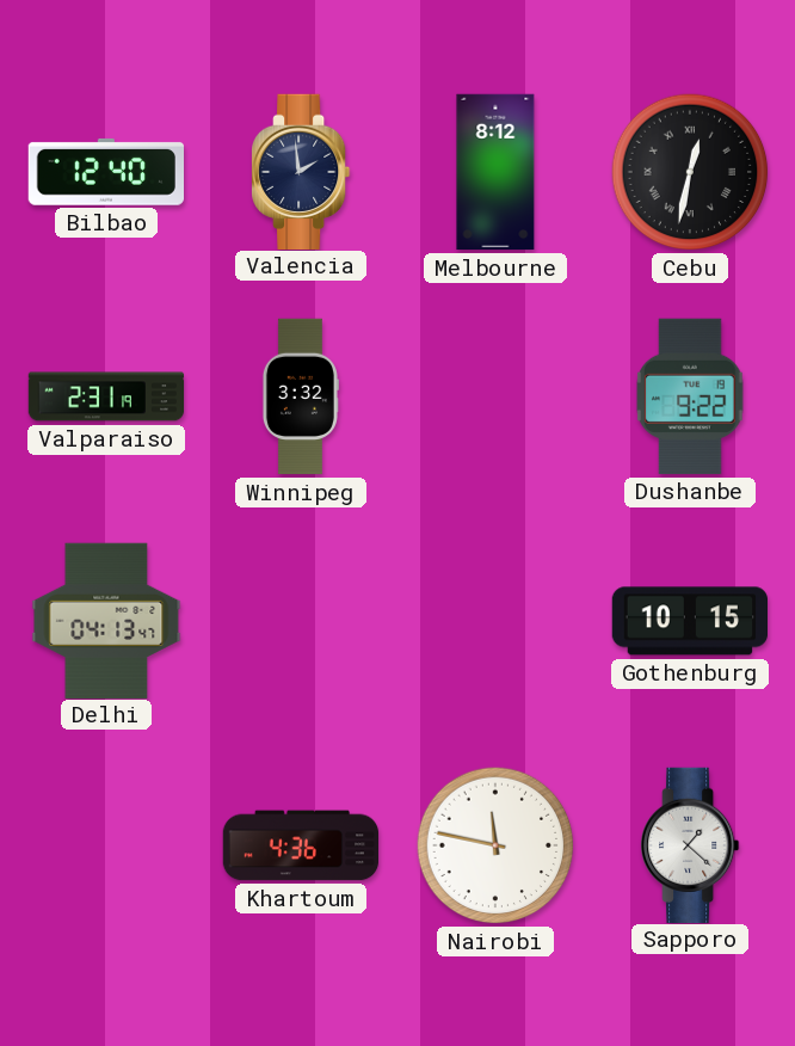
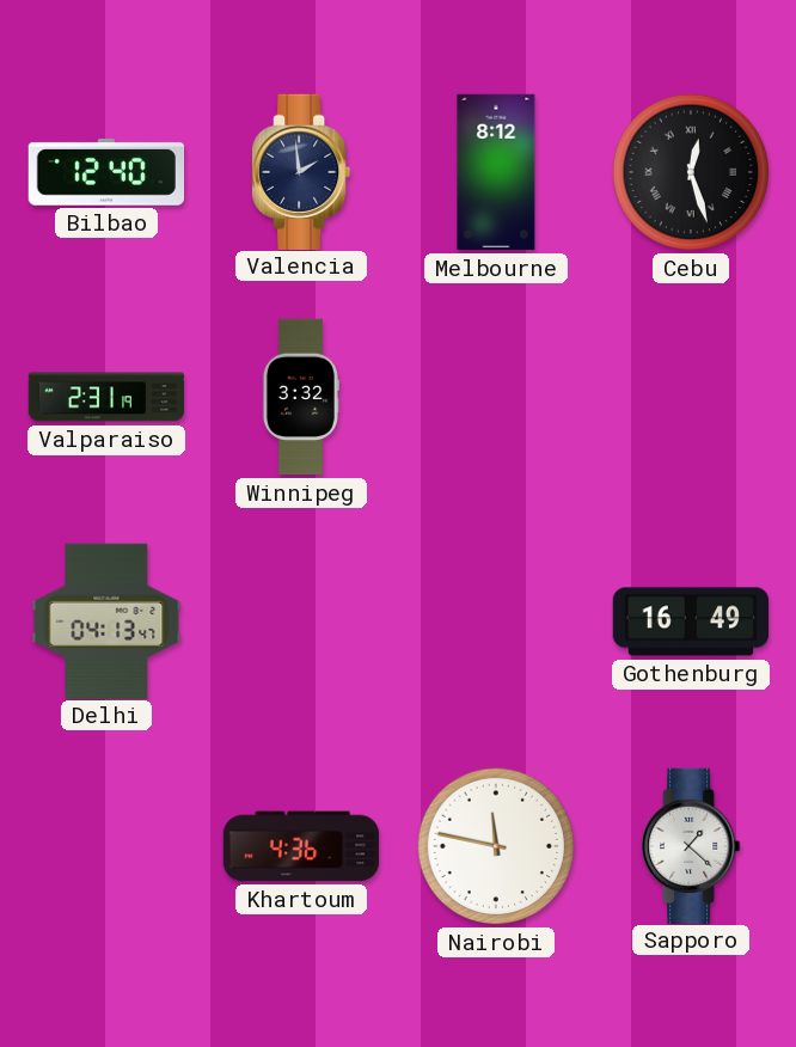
Cebu: 12:32 -> 12:27
Dushanbe: 9:22 -> none
Gothenburg: 10:15 -> 16:49
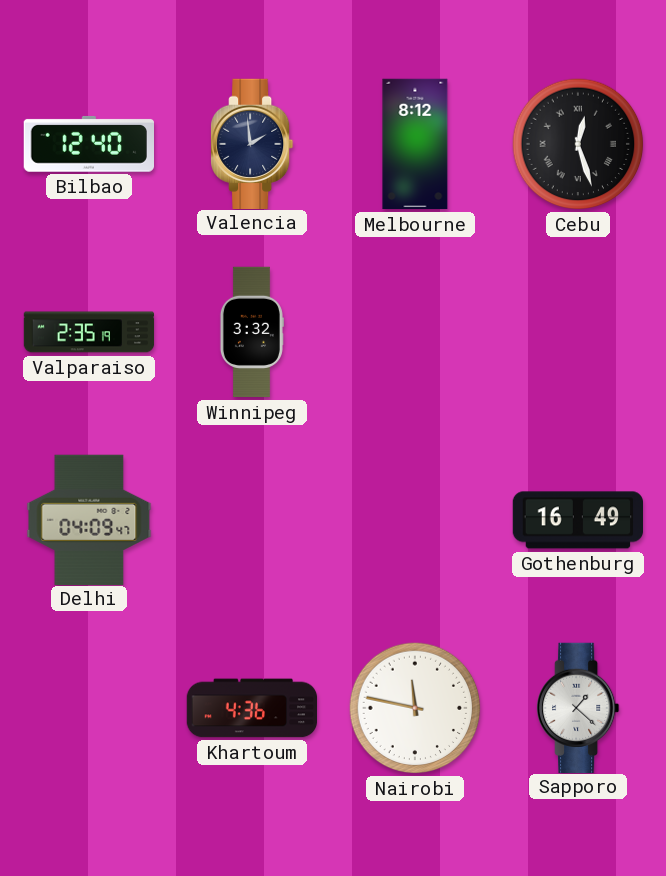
Valparaiso: 2:31 -> 2:35
Delhi: 04:13 -> 04:09
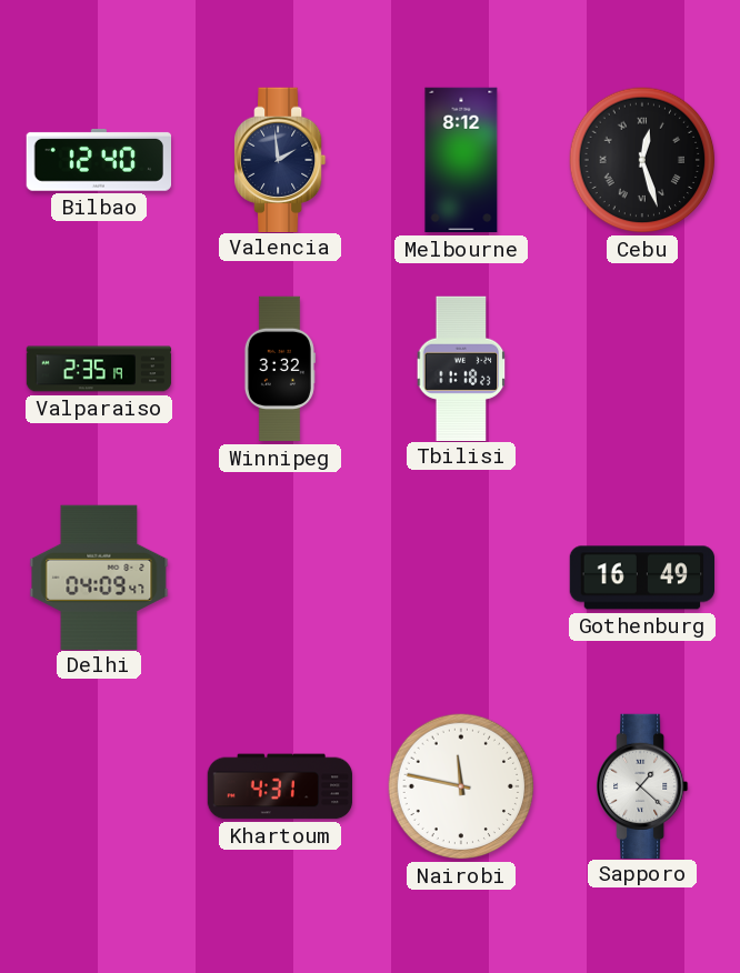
Tbilisi: none -> 11:18
Khartoum: 4:36 -> 4:31
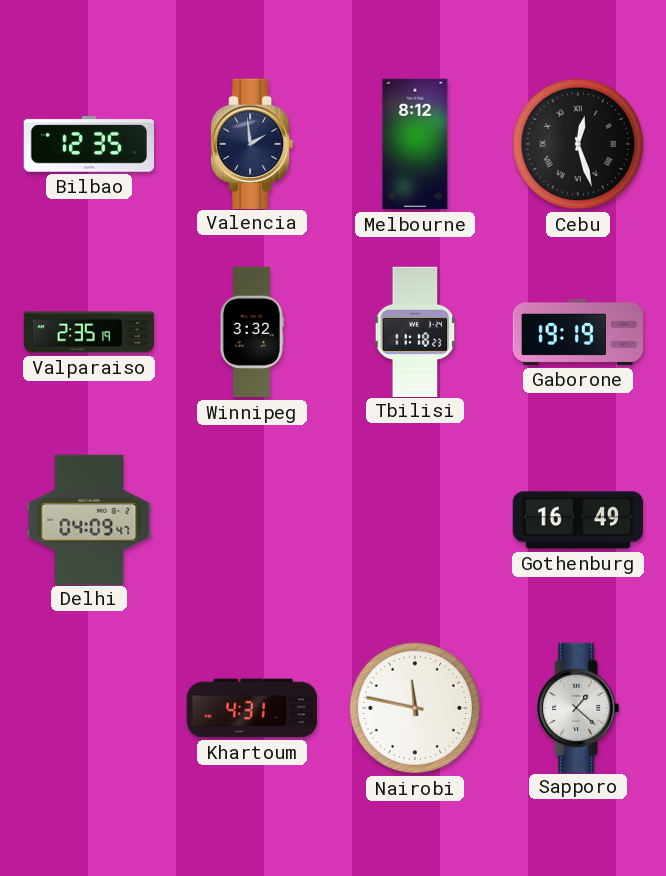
Bilbao: 12:40 -> 12:35
Gaborone: none -> 19:19
